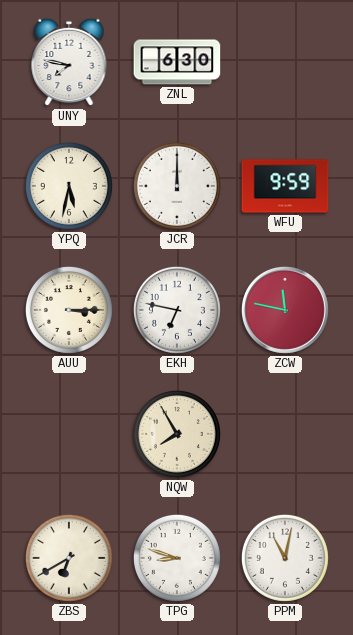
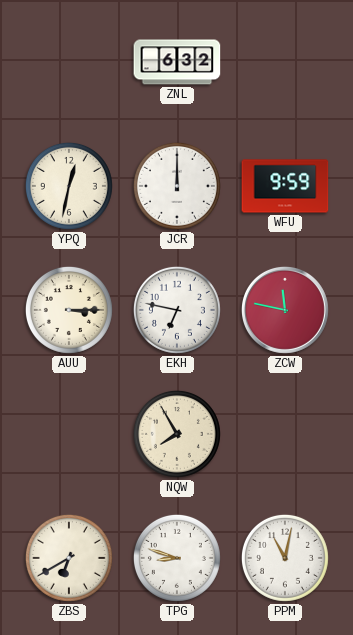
UNY: 7:47 -> none
ZNL: 6:30 -> 6:32
YPQ: 5:32 -> 12:32
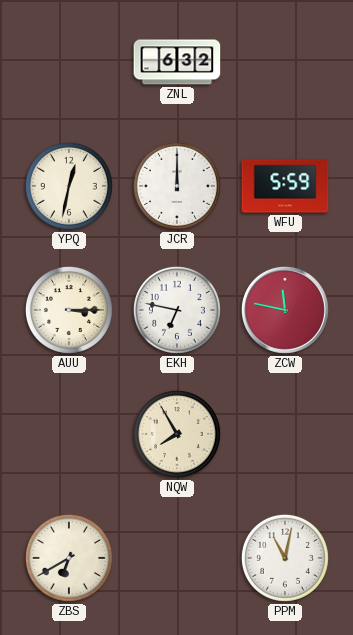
WFU: 9:59 -> 5:59
TPG: 8:48 -> none
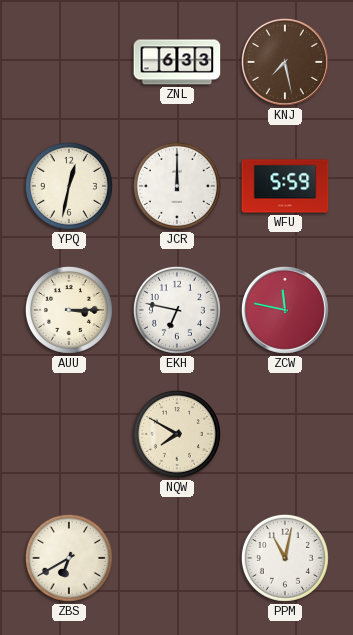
ZNL: 6:32 -> 6:33
KNJ: none -> 7:28
NQW: 7:55 -> 7:50
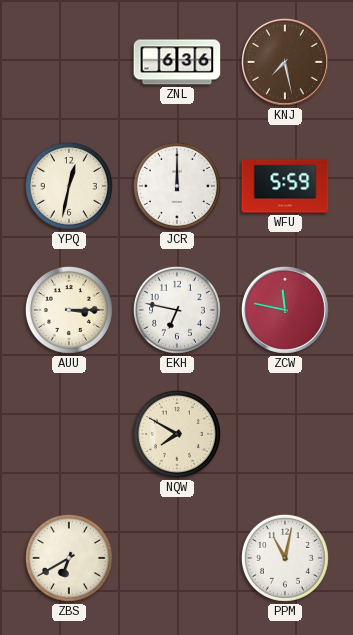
ZNL: 6:33 -> 6:36
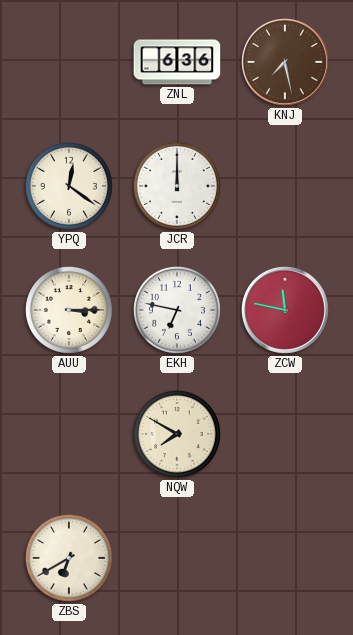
YPQ: 12:32 -> 12:21
WFU: 5:59 -> none
PPM: 11:02 -> none
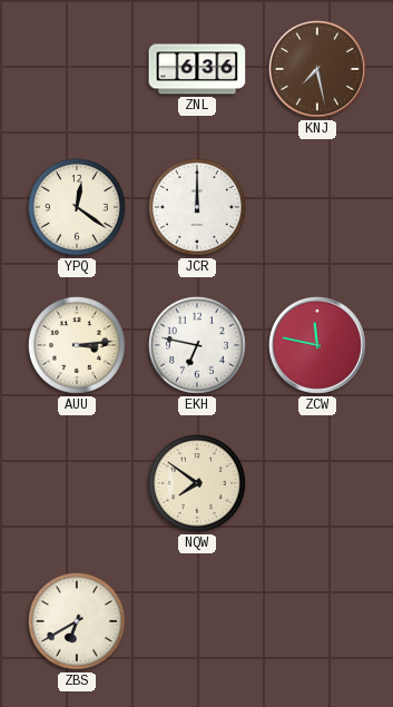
AUU: 3:15 -> 3:14
NQW: 7:50 -> 7:51
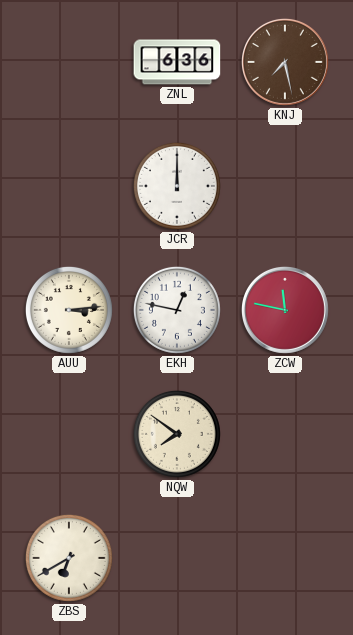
YPQ: 12:21 -> none
EKH: 6:47 -> 12:47
